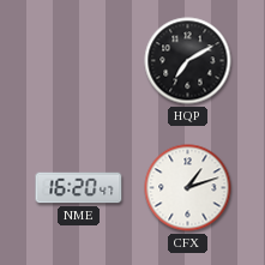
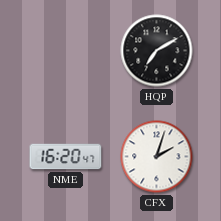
CFX: 1:12 -> 2:03
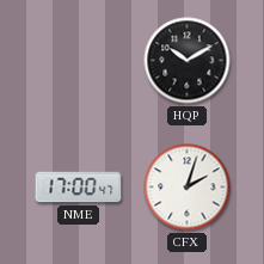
HQP: 7:10 -> 10:10
NME: 16:20 -> 17:00
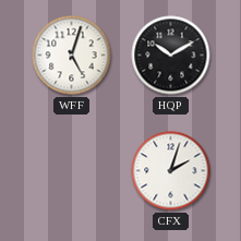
WFF: none -> 5:03
NME: 17:00 -> none
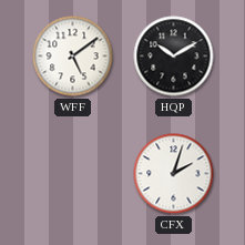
WFF: 5:03 -> 5:09
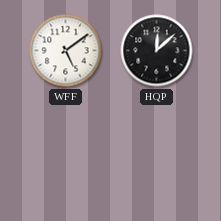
HQP: 10:10 -> 12:08
CFX: 2:03 -> none
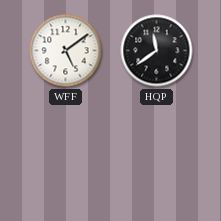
HQP: 12:08 -> 11:39
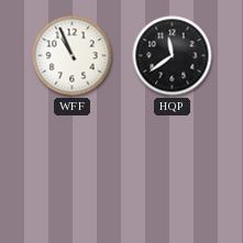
WFF: 5:09 -> 10:56
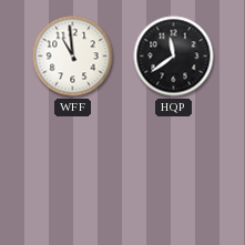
WFF: 10:56 -> 10:59
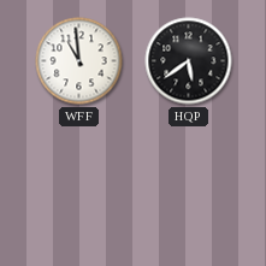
HQP: 11:39 -> 5:39
